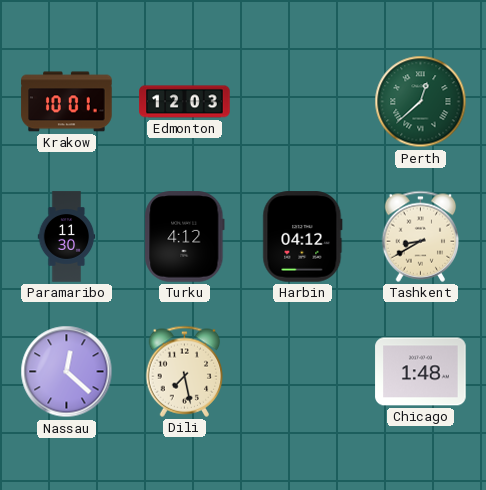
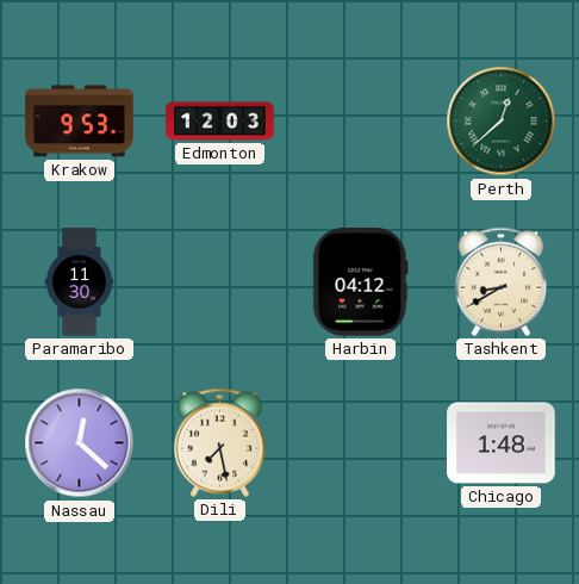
Krakow: 10:01 -> 9:53
Turku: 4:12 -> none
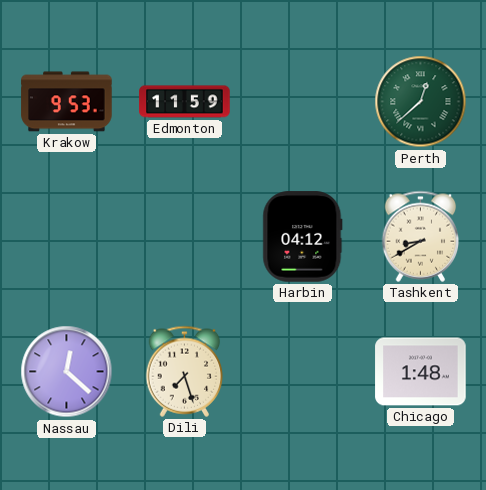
Edmonton: 12:03 -> 11:59
Paramaribo: 11:30 -> none
Dili: 7:28 -> 7:27
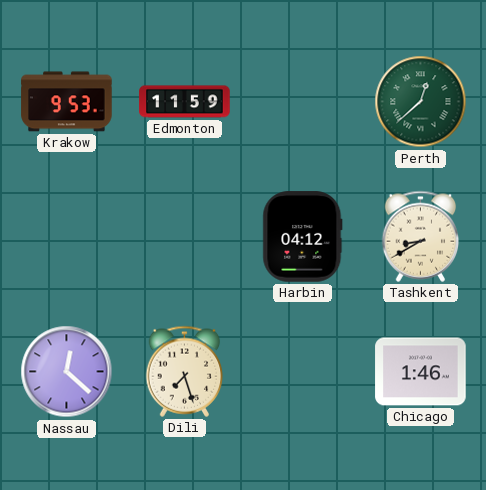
Chicago: 1:48 -> 1:46
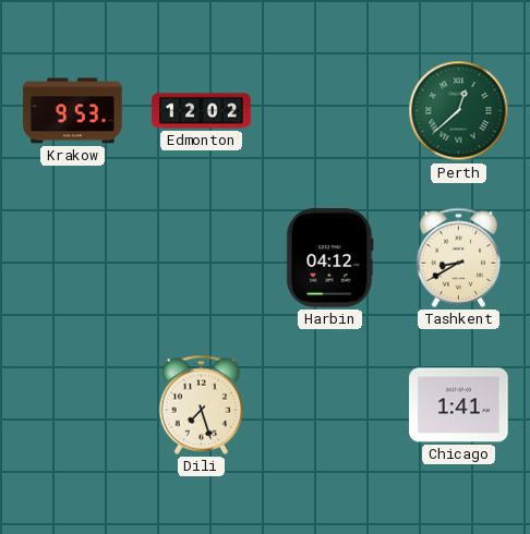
Edmonton: 11:59 -> 12:02
Nassau: 12:22 -> none
Chicago: 1:46 -> 1:41
